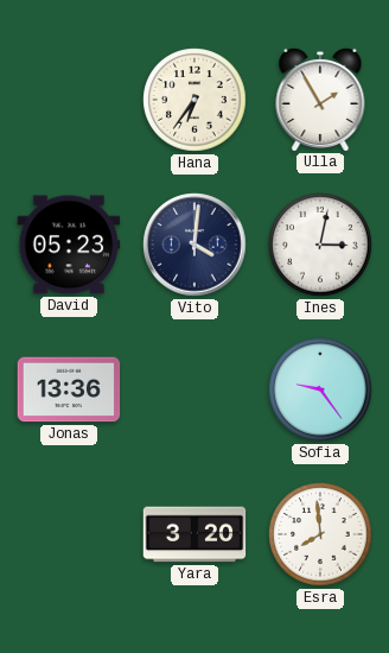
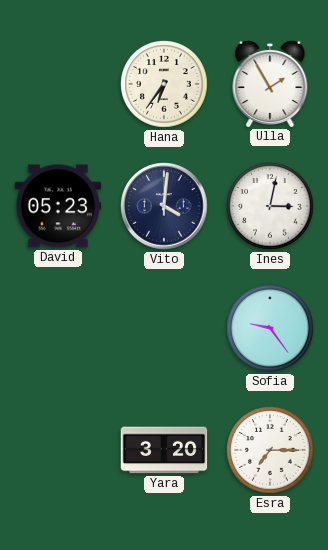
Jonas: 13:36 -> none
Esra: 7:59 -> 7:15
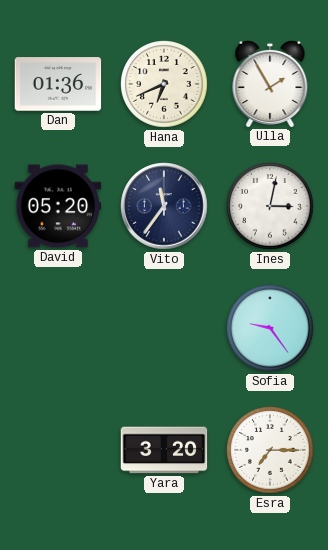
Dan: none -> 01:36
Hana: 6:36 -> 6:41
David: 05:23 -> 05:20
Vito: 4:01 -> 11:36
